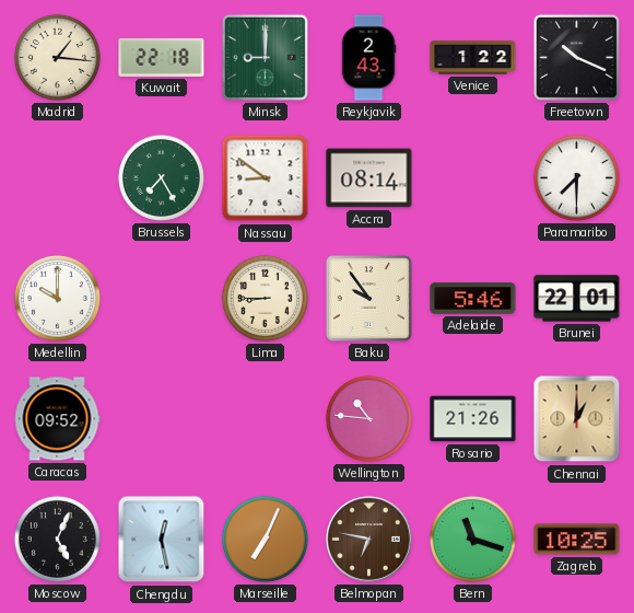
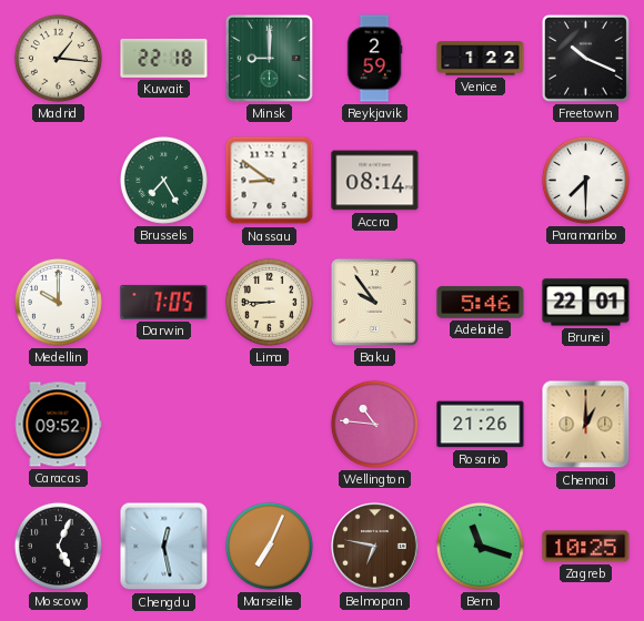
Reykjavik: 2:43 -> 2:59
Darwin: none -> 7:05
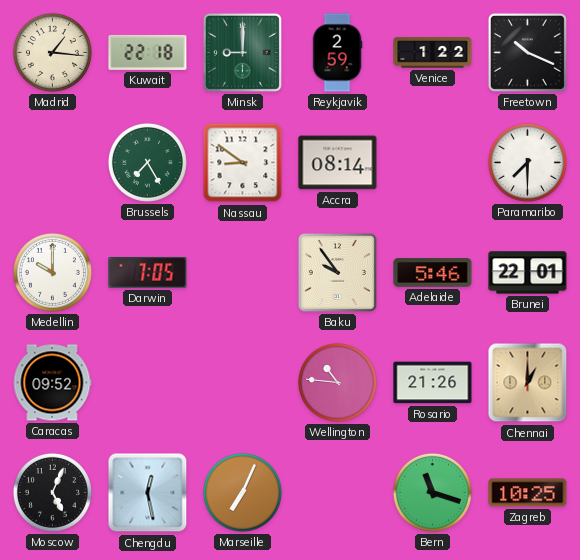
Lima: 8:45 -> none
Belmopan: 6:47 -> none
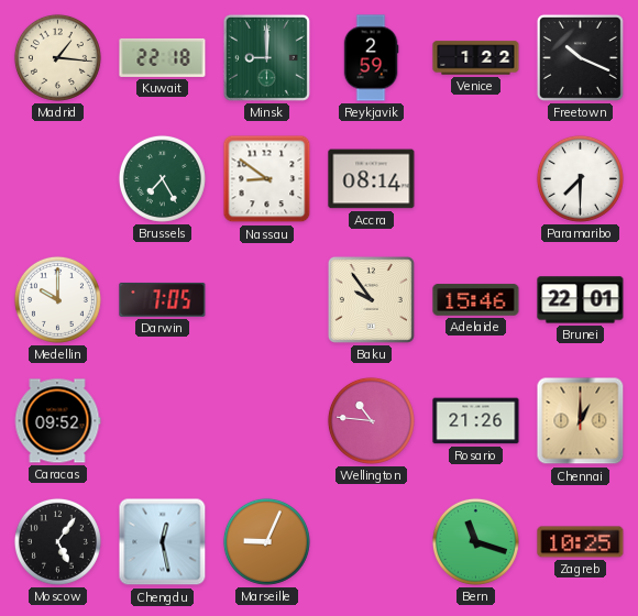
Adelaide: 5:46 -> 15:46
Moscow: 5:04 -> 5:06
Marseille: 7:04 -> 9:04
